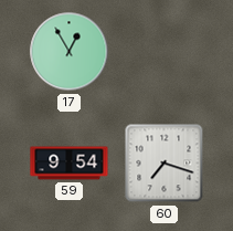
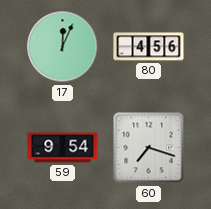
17: 12:55 -> 12:04
80: none -> 4:56
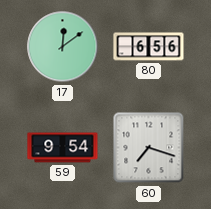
17: 12:04 -> 12:09
80: 4:56 -> 6:56
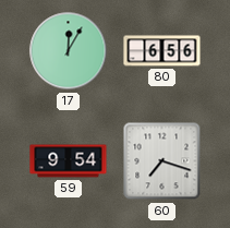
17: 12:09 -> 12:05
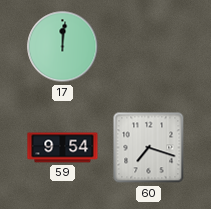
17: 12:05 -> 12:01
80: 6:56 -> none
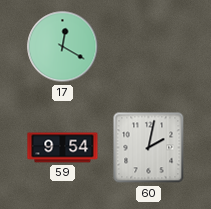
17: 12:01 -> 12:20
60: 7:18 -> 2:02
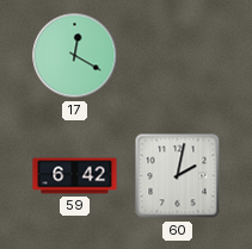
59: 9:54 -> 6:42
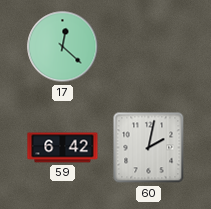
17: 12:20 -> 12:22
